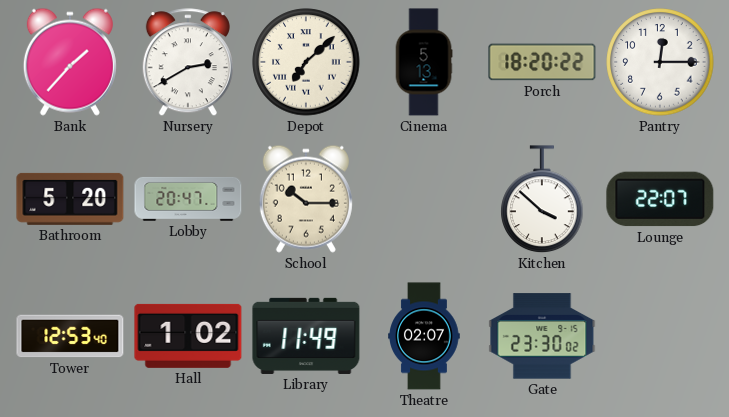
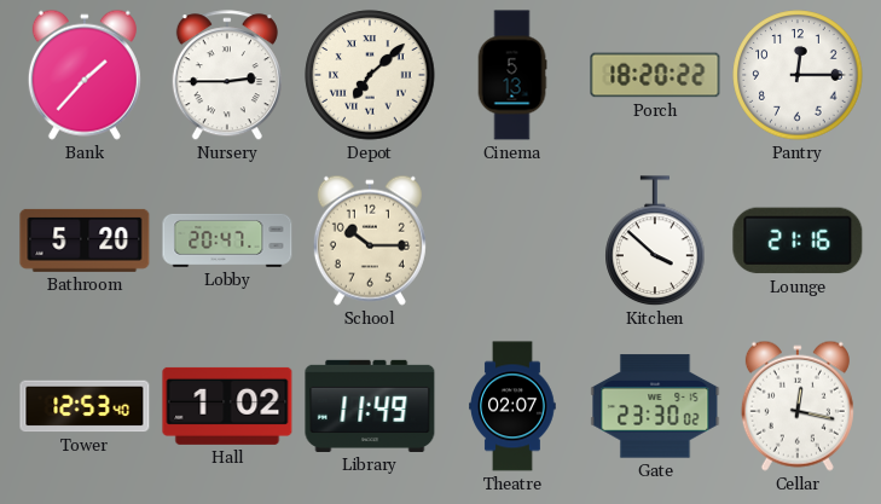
Nursery: 2:40 -> 2:45
Lounge: 22:07 -> 21:16
Cellar: none -> 12:17
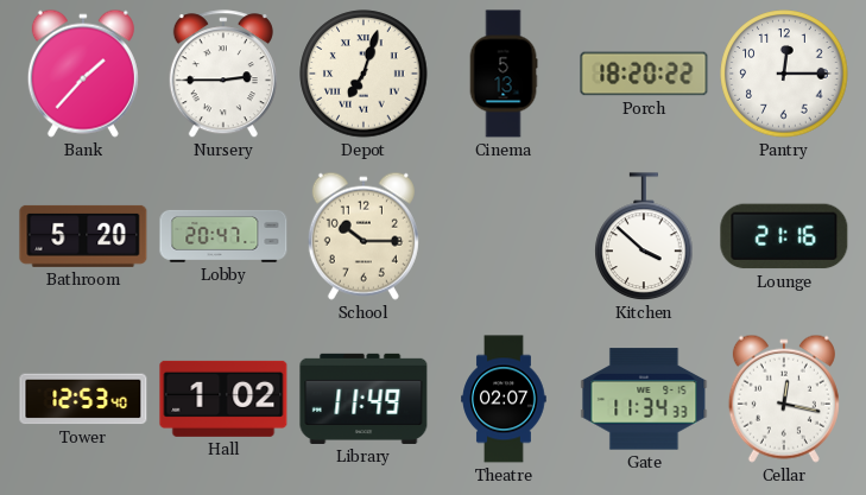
Depot: 7:08 -> 7:03
Gate: 23:30 -> 11:34
